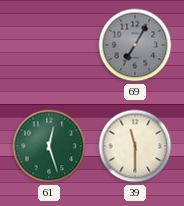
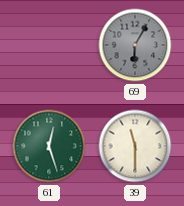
69: 7:05 -> 6:05
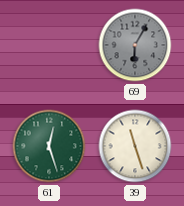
39: 11:30 -> 11:27
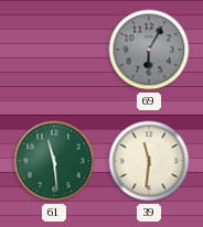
61: 12:27 -> 11:29
39: 11:27 -> 11:31
